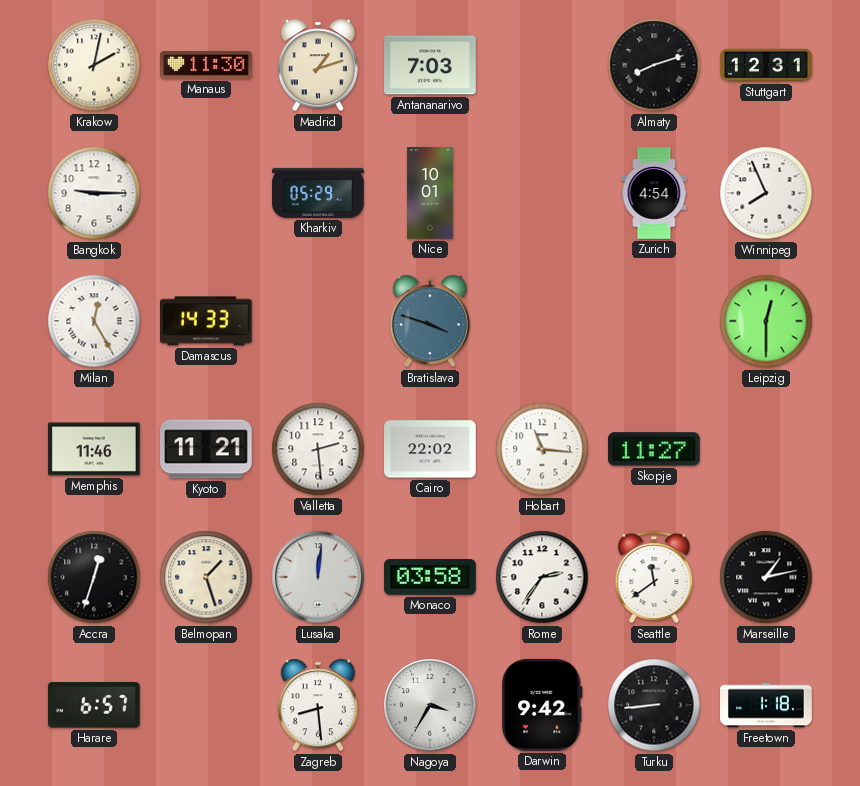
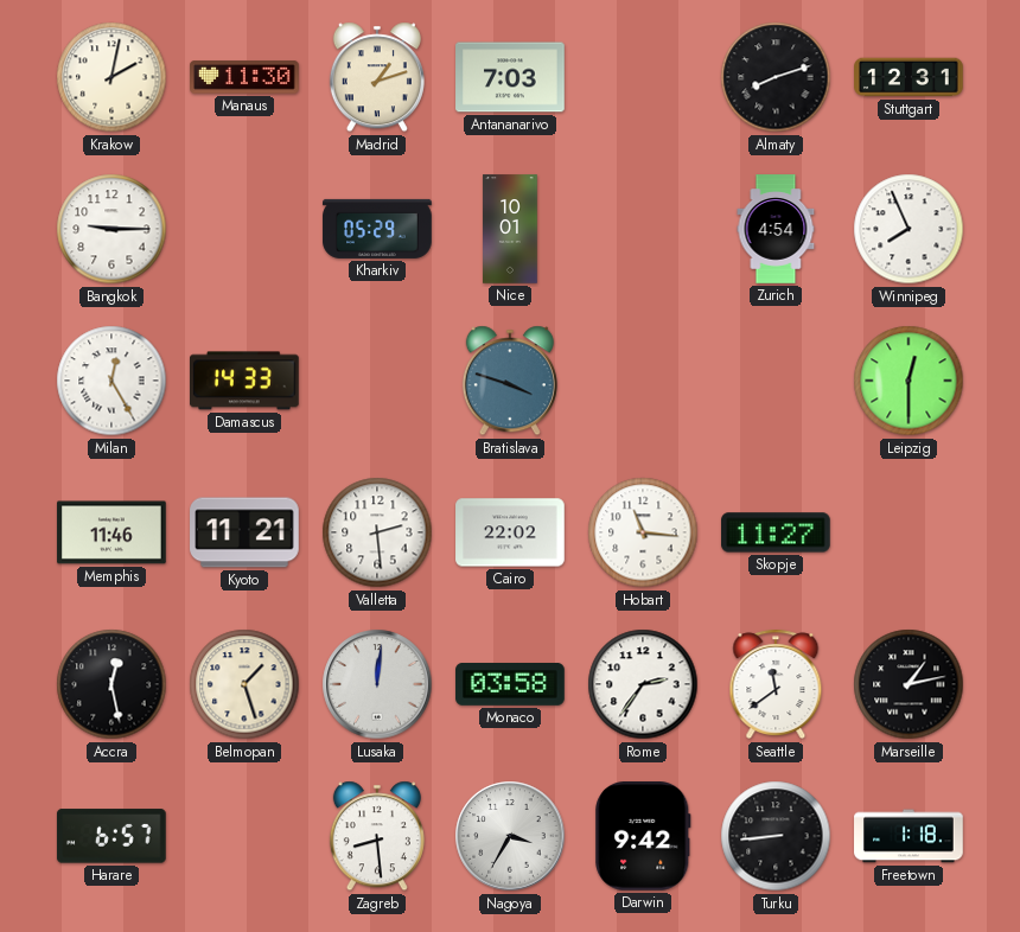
Accra: 12:33 -> 12:28
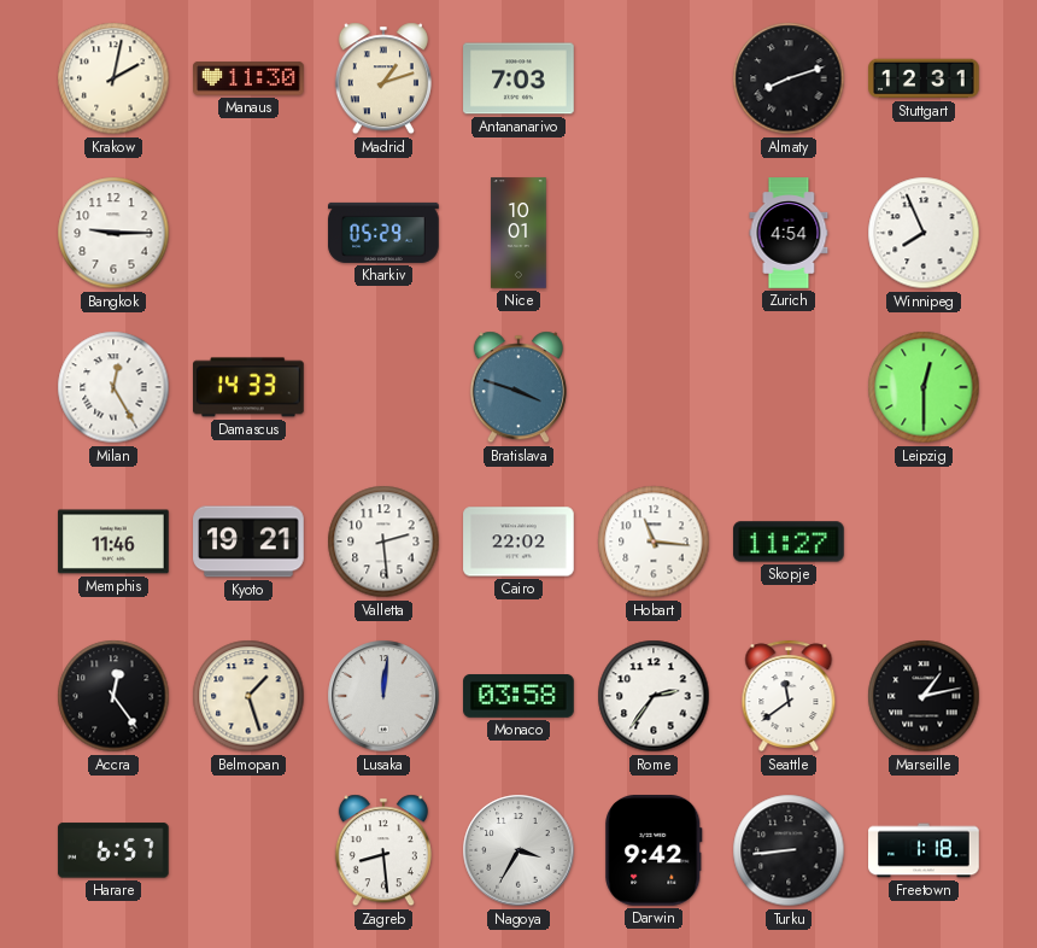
Kyoto: 11:21 -> 19:21
Accra: 12:28 -> 12:24
